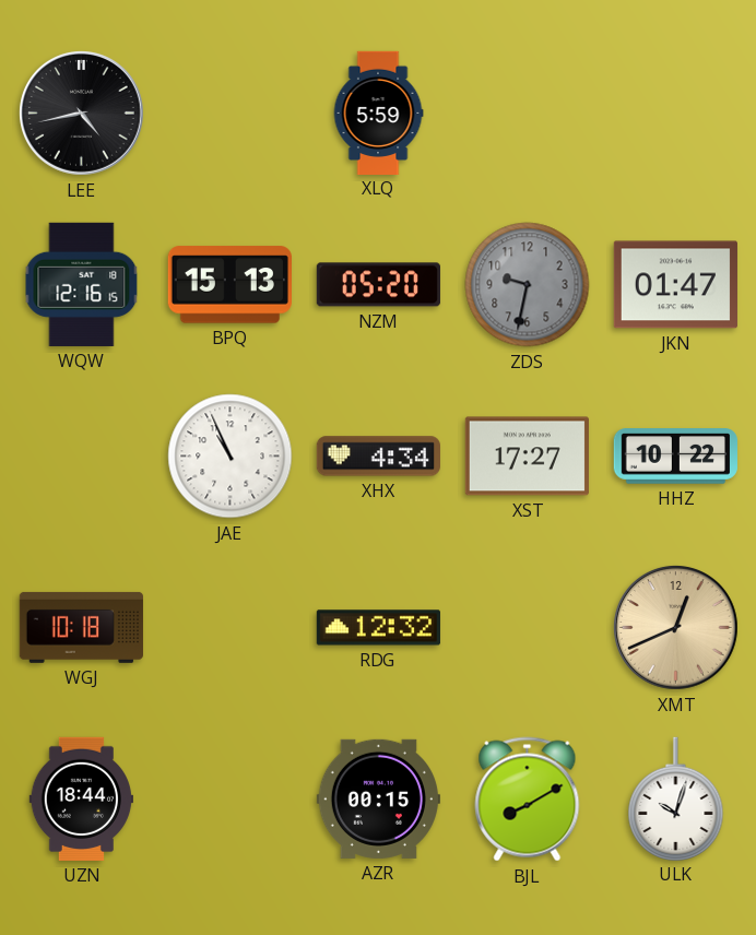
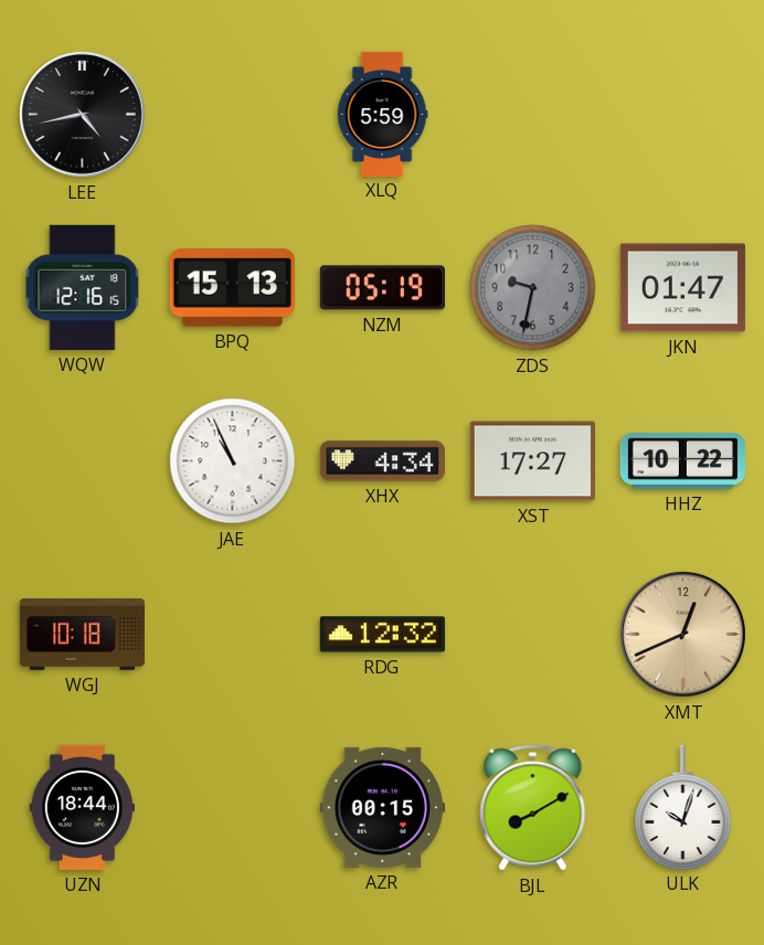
NZM: 05:20 -> 05:19
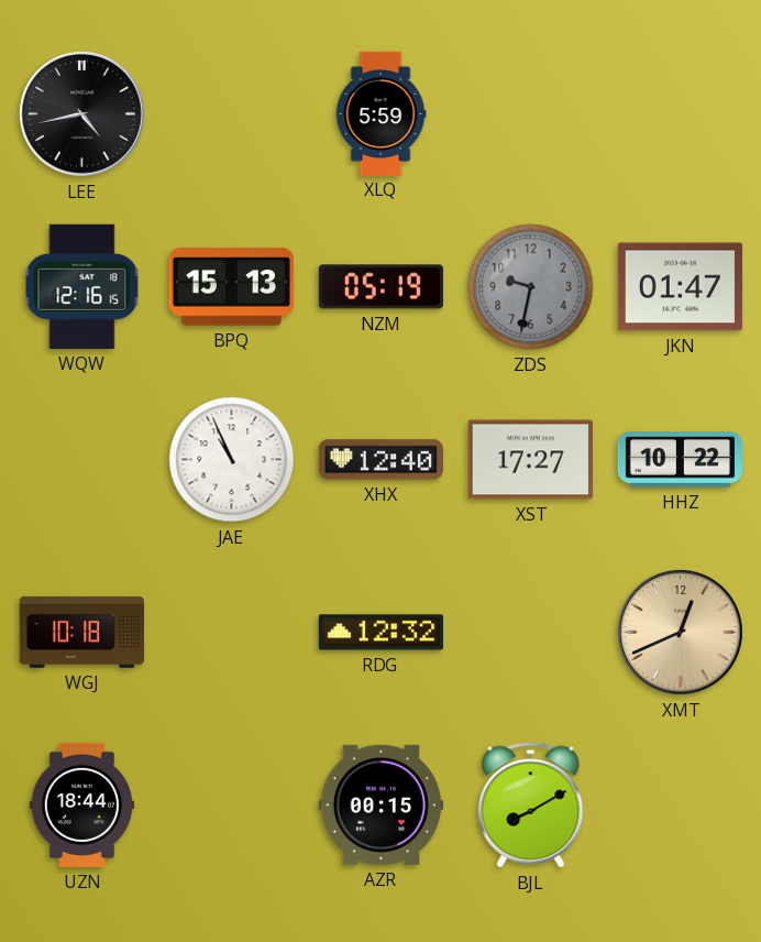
XHX: 4:34 -> 12:40
ULK: 10:03 -> none
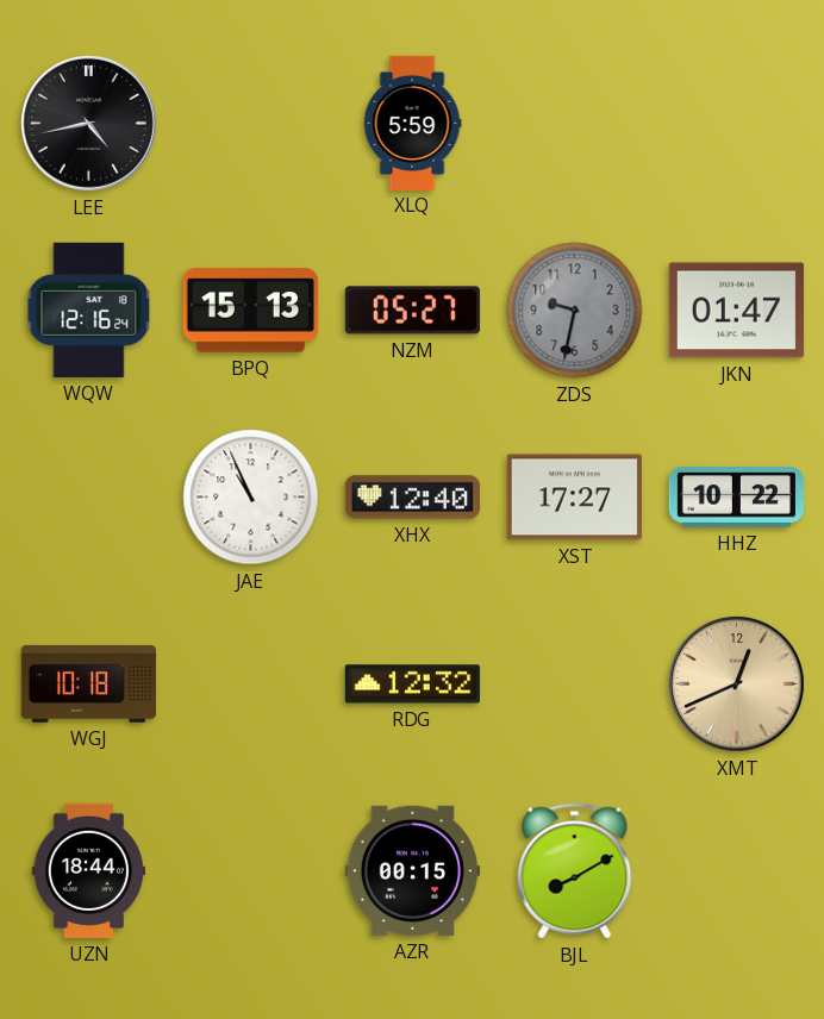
WQW: 12:16:15 -> 12:16:24
NZM: 05:19 -> 05:27
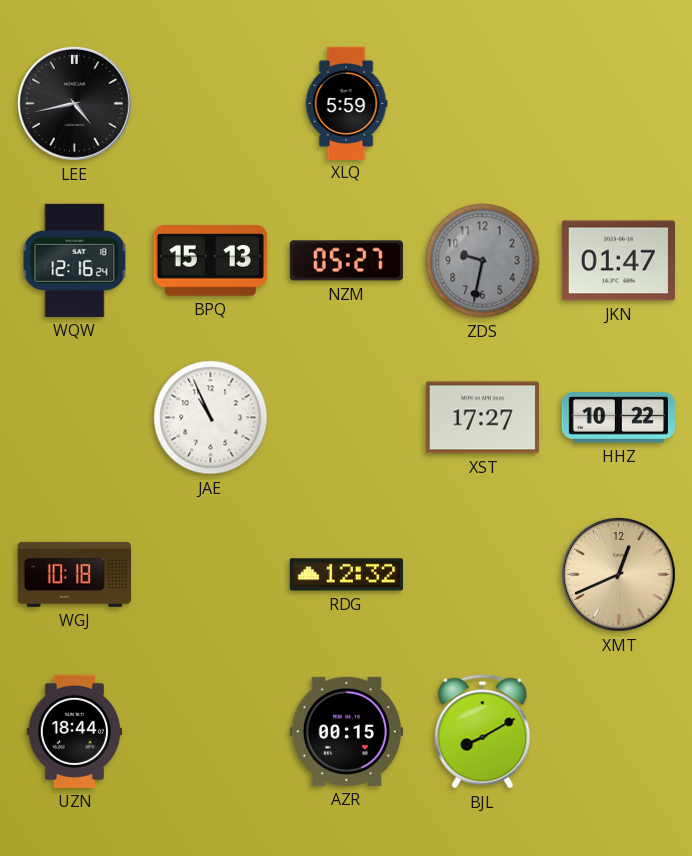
XHX: 12:40 -> none
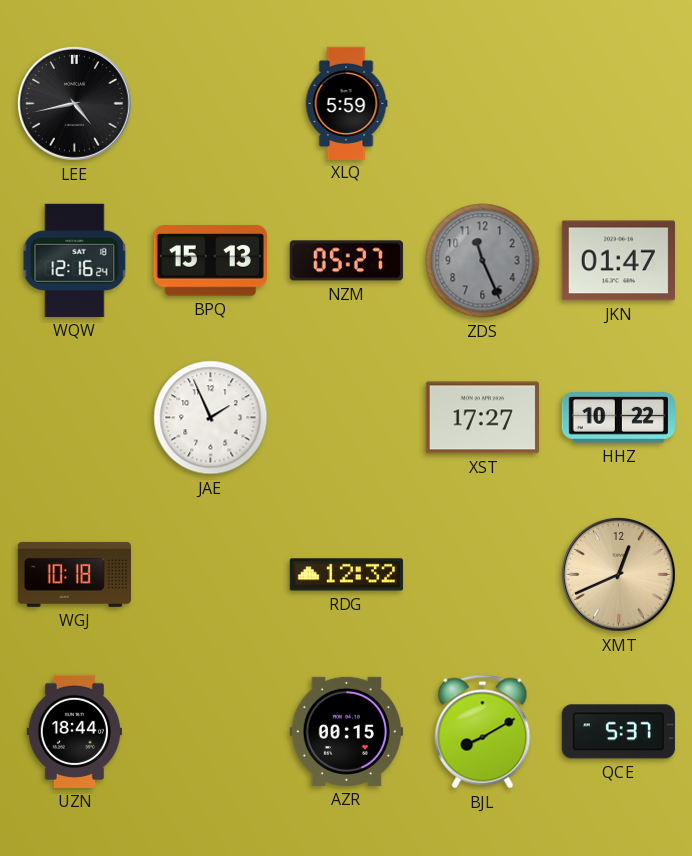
ZDS: 9:32 -> 11:26
JAE: 10:56 -> 1:56
QCE: none -> 5:37
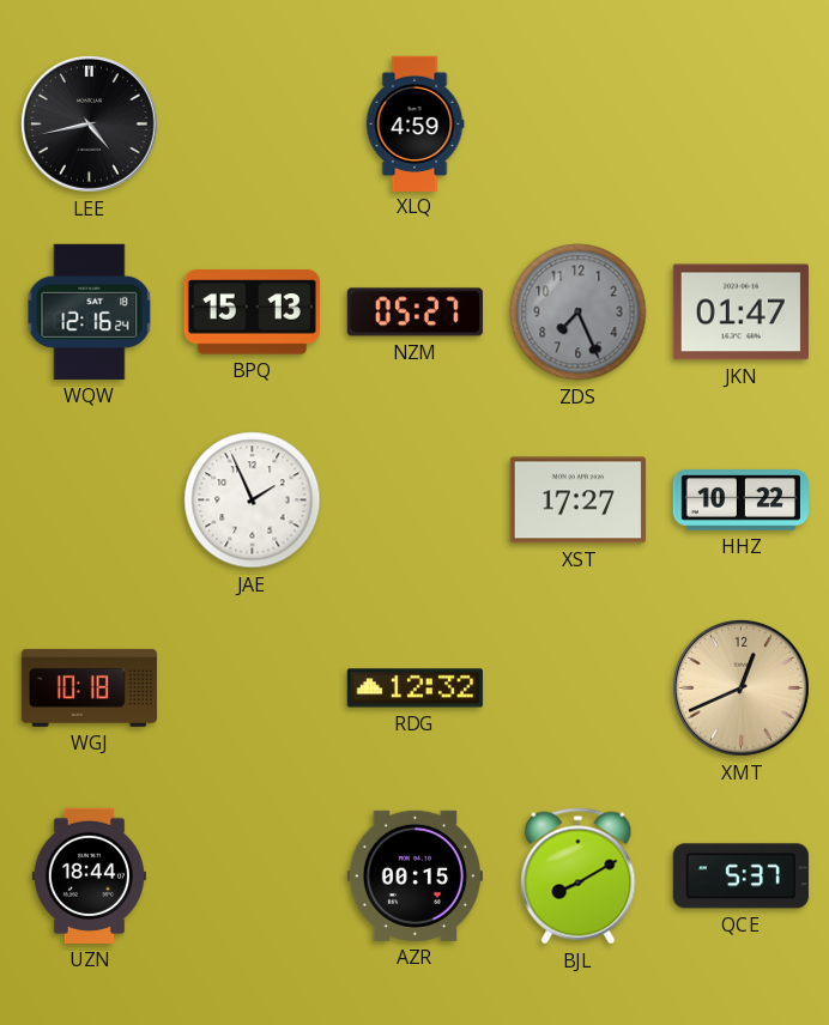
XLQ: 5:59 -> 4:59
ZDS: 11:26 -> 7:26
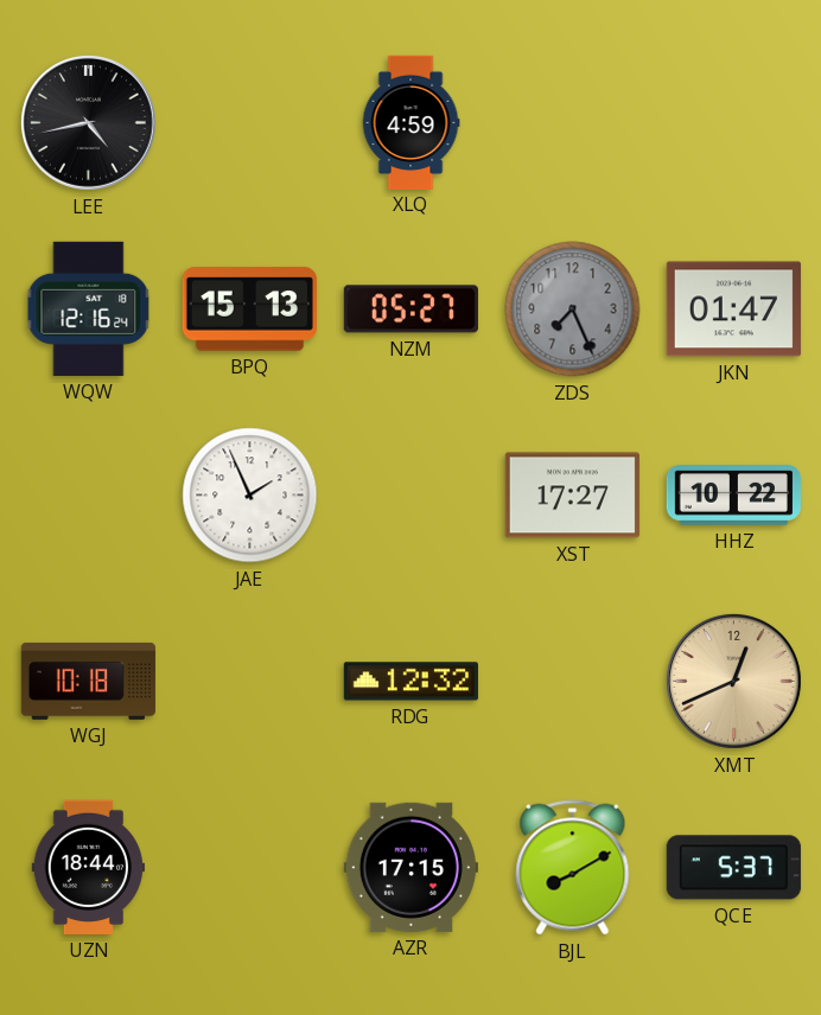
AZR: 00:15 -> 17:15
